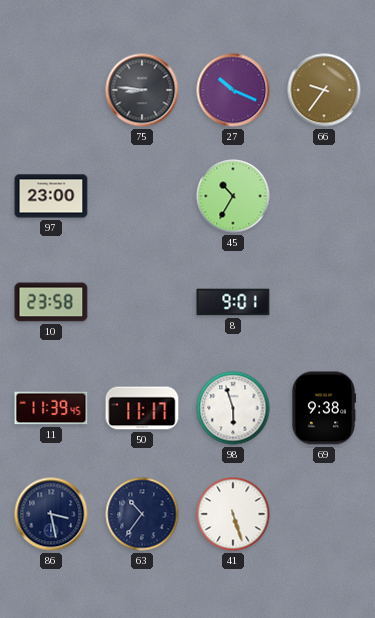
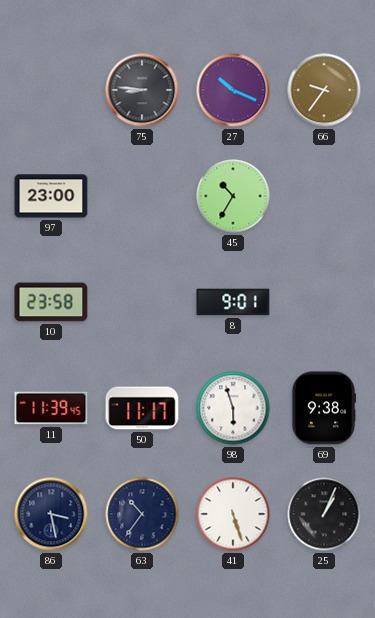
25: none -> 1:04
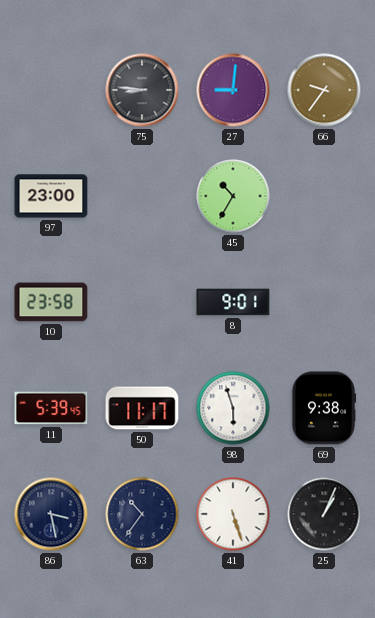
27: 10:19 -> 9:01
11: 11:39 -> 5:39
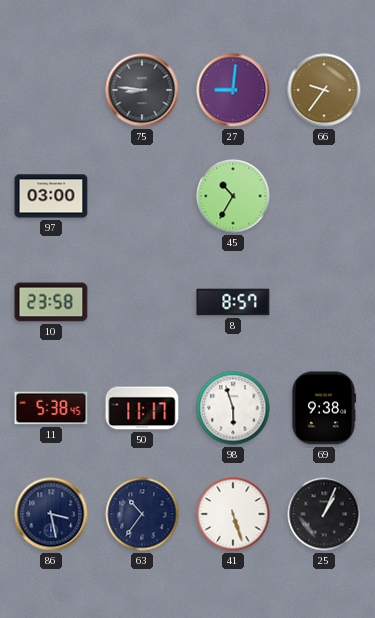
97: 23:00 -> 03:00
8: 9:01 -> 8:57
11: 5:39 -> 5:38
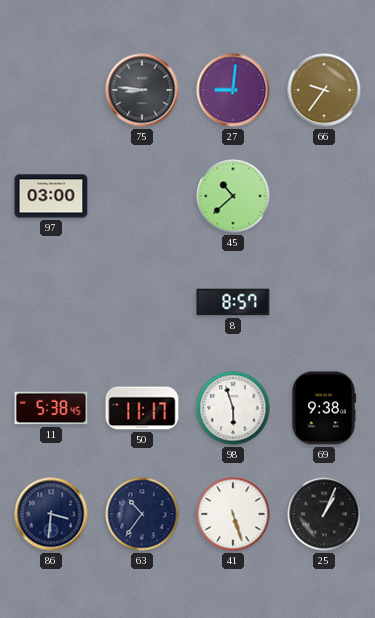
45: 10:35 -> 10:38
10: 23:58 -> none
86: 3:28 -> 3:31
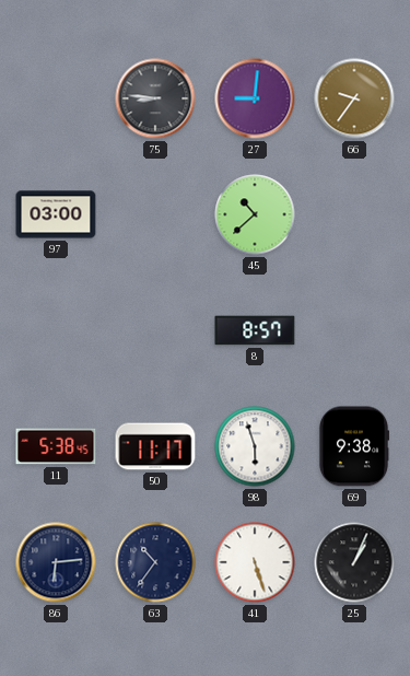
86: 3:31 -> 6:14
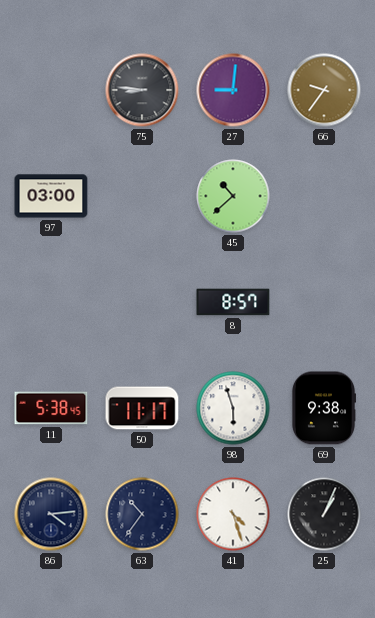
86: 6:14 -> 4:14
41: 5:27 -> 4:27
